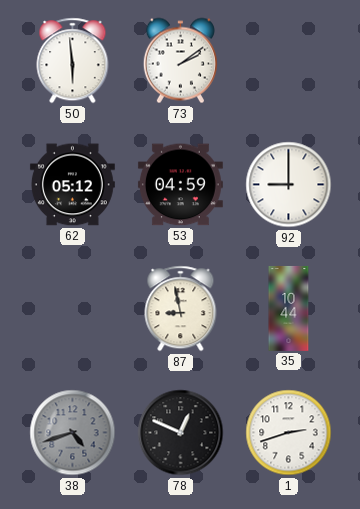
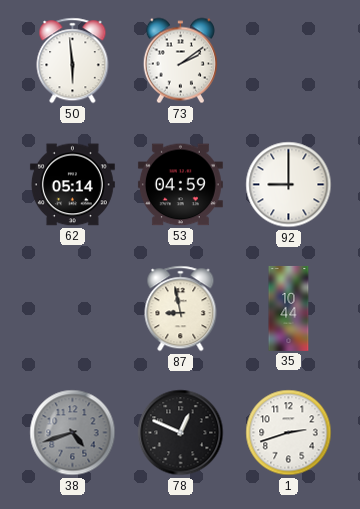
62: 05:12 -> 05:14
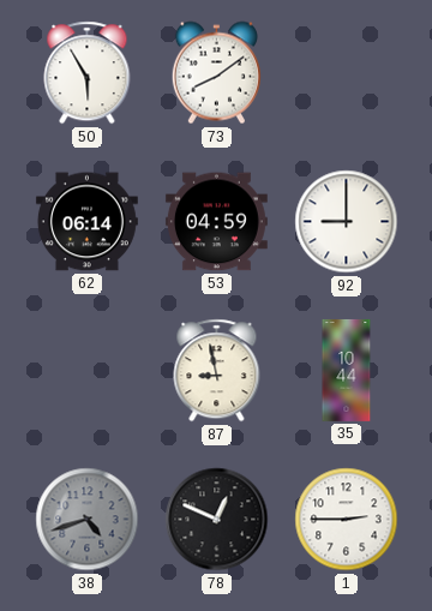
50: 5:59 -> 5:55
73: 2:09 -> 8:09
62: 05:14 -> 06:14
1: 2:42 -> 2:45
